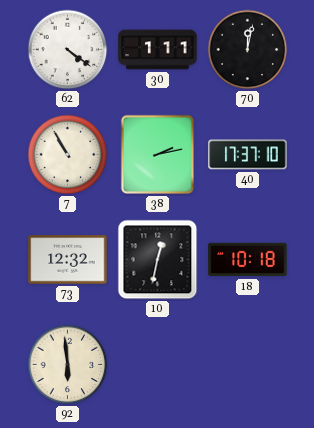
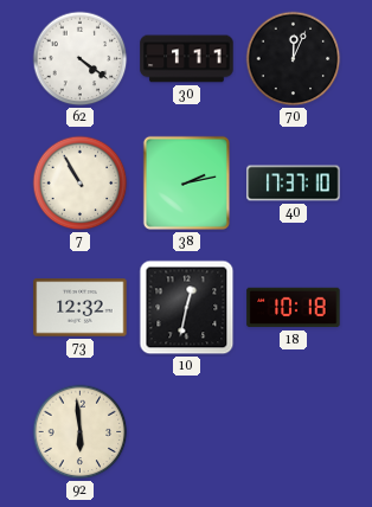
70: 12:02 -> 12:04
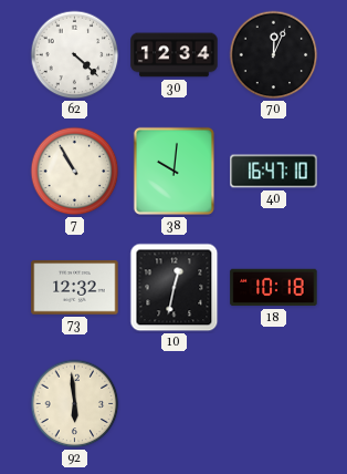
62: 4:21 -> 4:22
30: 1:11 -> 12:34
38: 2:13 -> 10:01
40: 17:37 -> 16:47
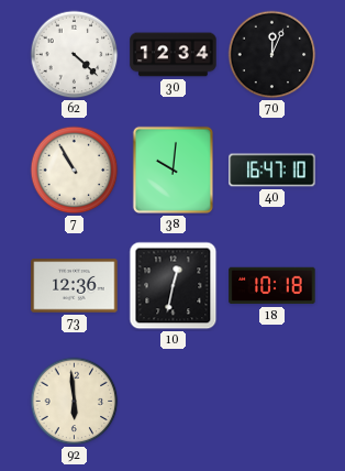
73: 12:32 -> 12:36
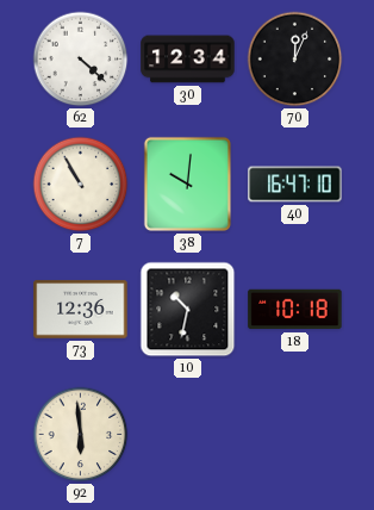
10: 12:32 -> 10:32
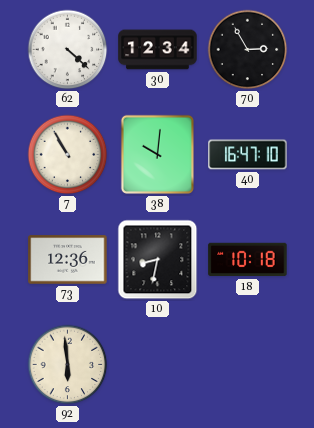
70: 12:04 -> 2:55
10: 10:32 -> 8:32
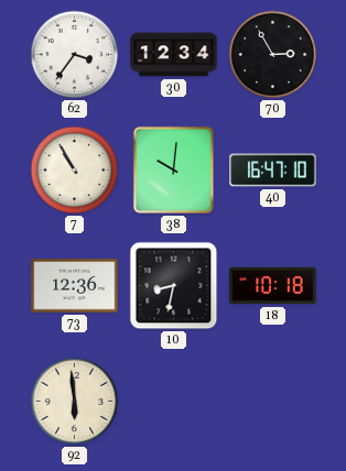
62: 4:22 -> 3:36
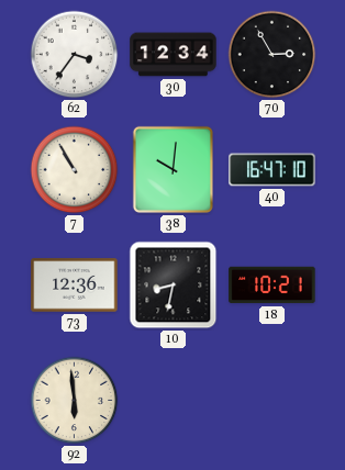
18: 10:18 -> 10:21
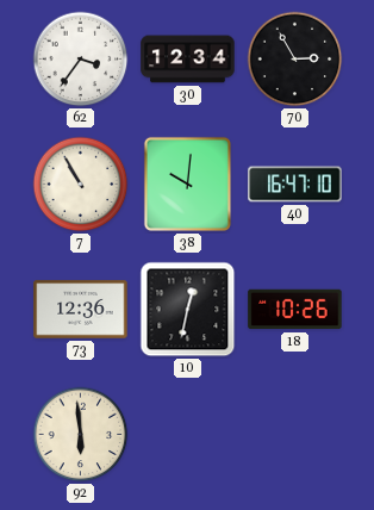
10: 8:32 -> 12:32
18: 10:21 -> 10:26
